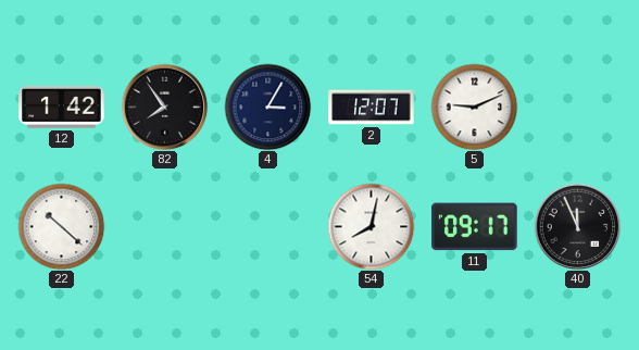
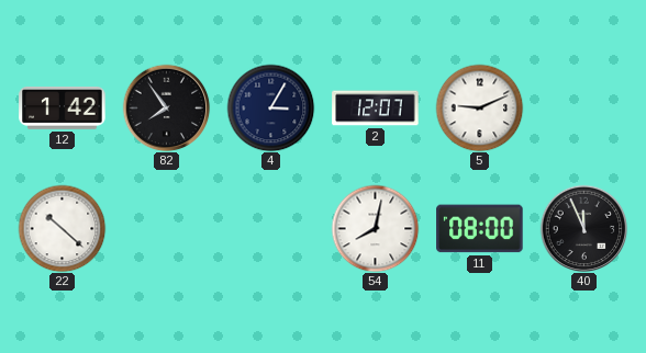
11: 09:17 -> 08:00
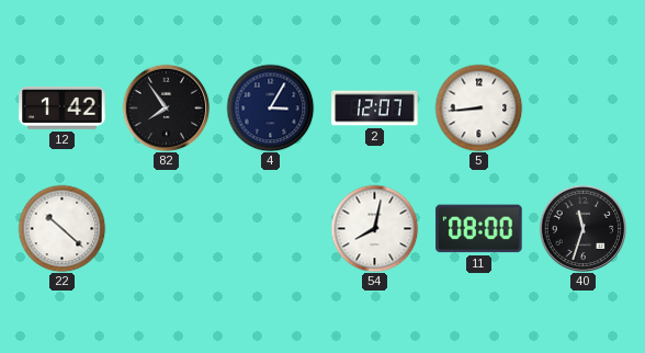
5: 9:11 -> 8:44
40: 11:56 -> 11:33
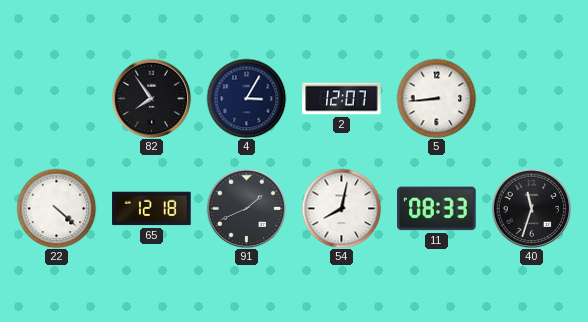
12: 1:42 -> none
22: 10:22 -> 4:22
65: none -> 12:18
91: none -> 1:41
11: 08:00 -> 08:33
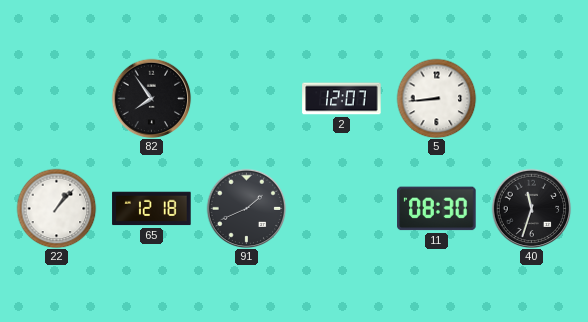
4: 3:05 -> none
22: 4:22 -> 1:07
54: 8:02 -> none
11: 08:33 -> 08:30
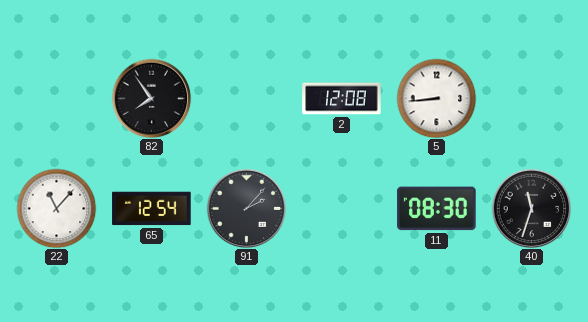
2: 12:07 -> 12:08
22: 1:07 -> 11:07
65: 12:18 -> 12:54
91: 1:41 -> 2:07
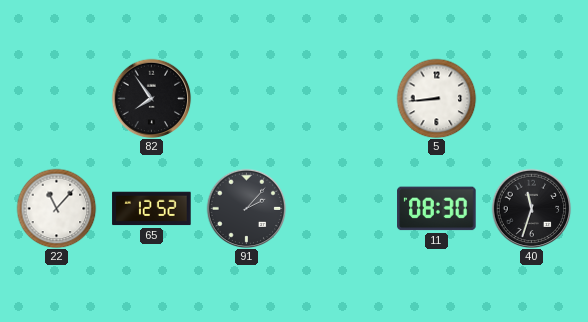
2: 12:08 -> none
65: 12:54 -> 12:52
